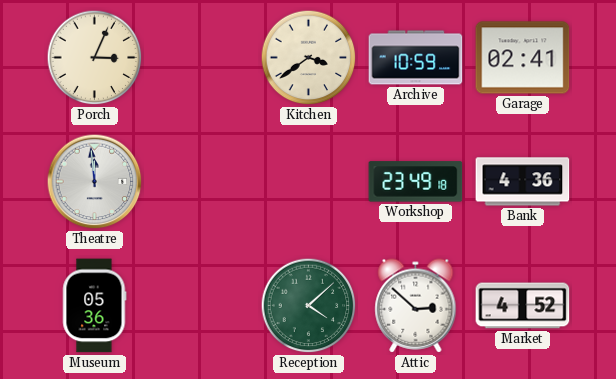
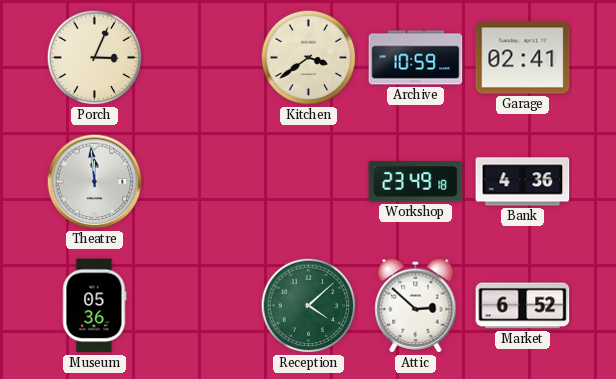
Market: 4:52 -> 6:52
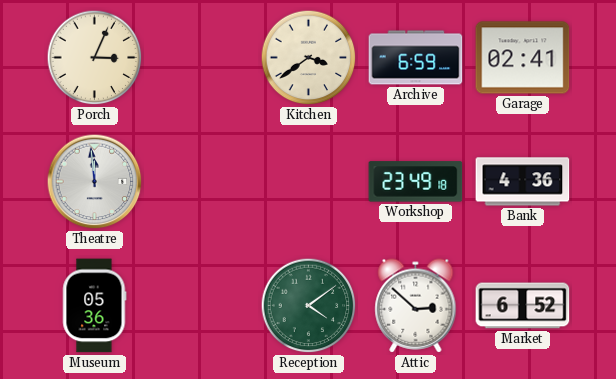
Archive: 10:59 -> 6:59
Reception: 4:08 -> 4:09
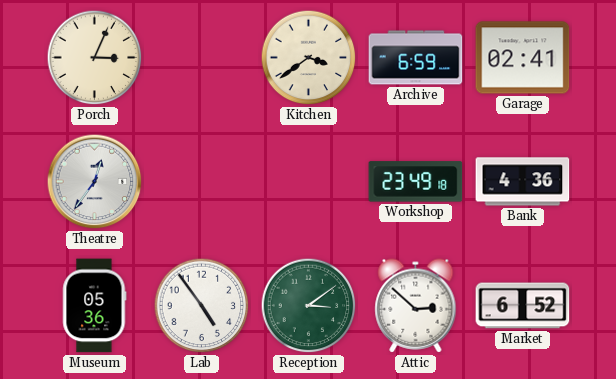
Theatre: 11:59 -> 12:36
Lab: none -> 4:54
Reception: 4:09 -> 3:09
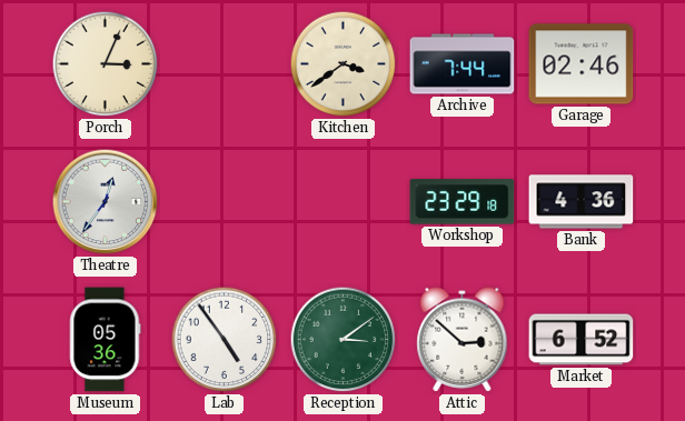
Archive: 6:59 -> 7:44
Garage: 02:41 -> 02:46
Workshop: 23:49 -> 23:29
